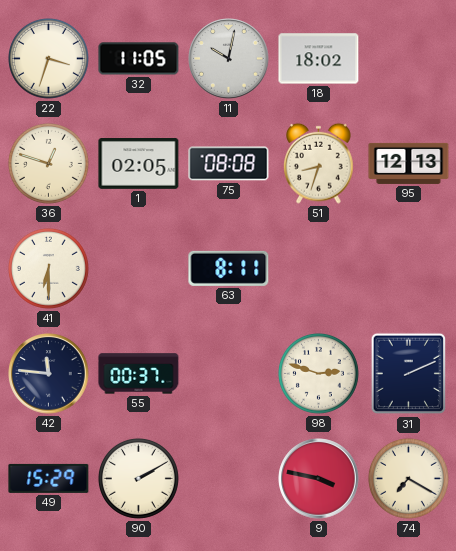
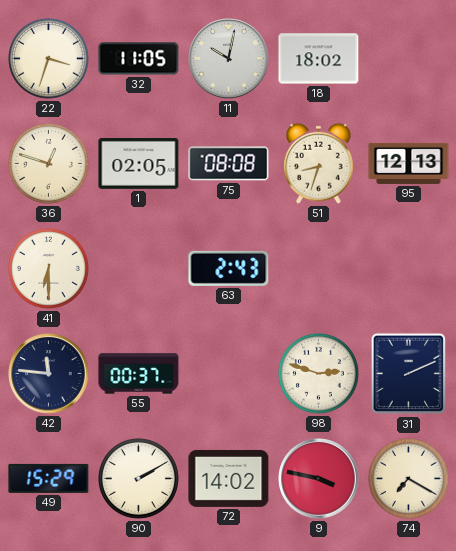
63: 8:11 -> 2:43
72: none -> 14:02
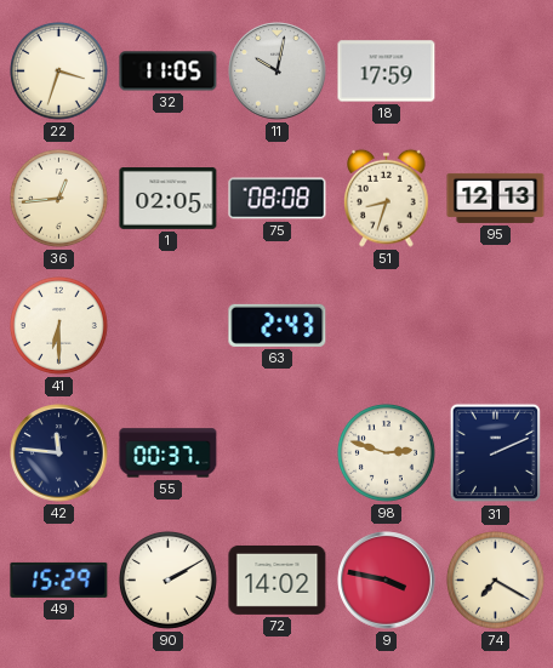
18: 18:02 -> 17:59
36: 12:48 -> 12:44
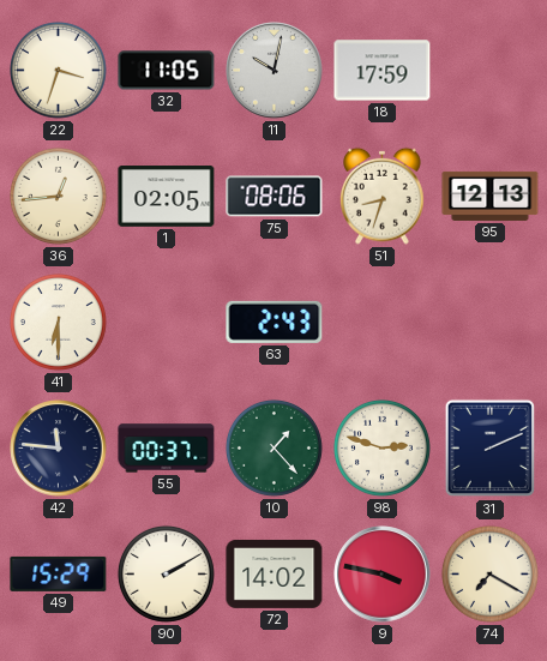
75: 08:08 -> 08:06
10: none -> 1:23
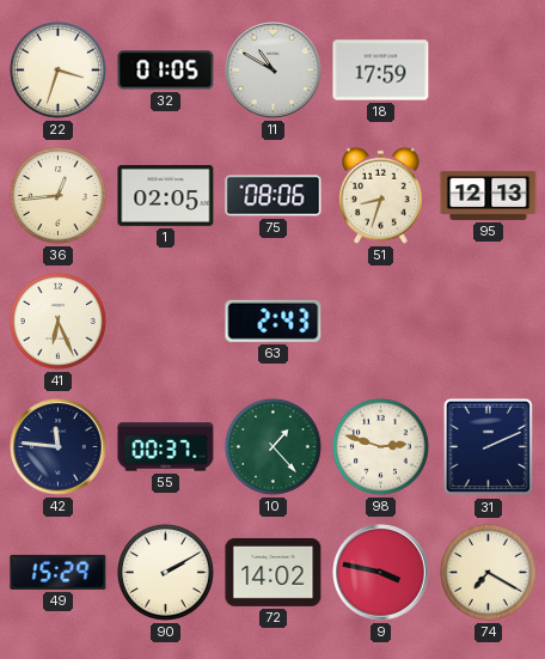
32: 11:05 -> 01:05
11: 10:02 -> 10:50
41: 6:30 -> 6:26
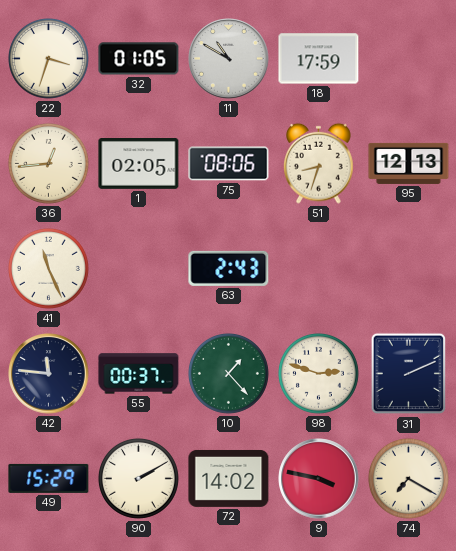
41: 6:26 -> 11:26
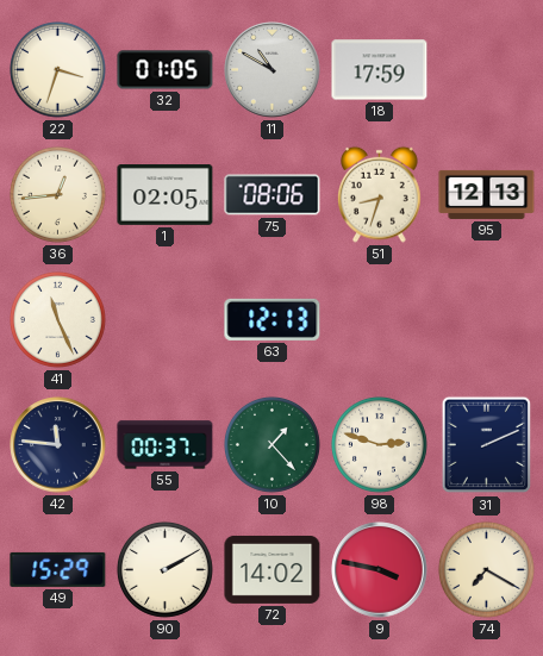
63: 2:43 -> 12:13
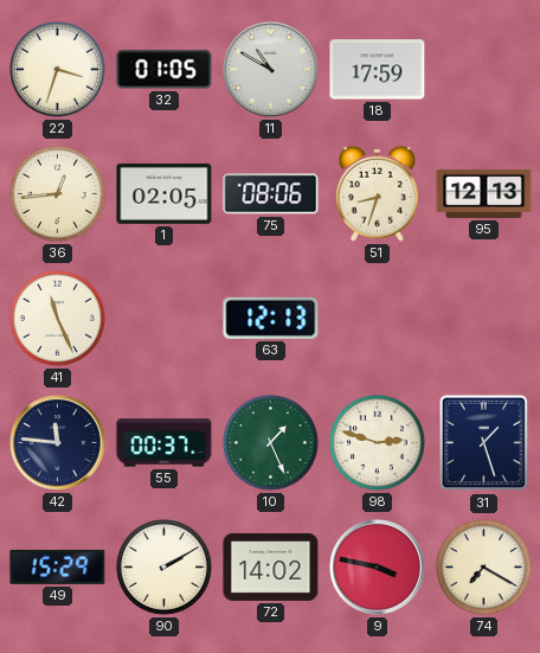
10: 1:23 -> 1:26
31: 2:11 -> 1:27
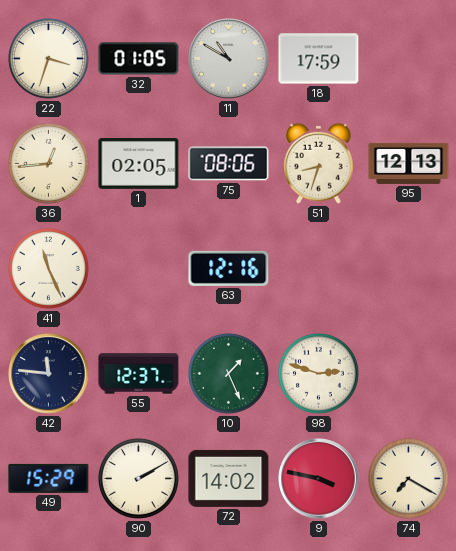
63: 12:13 -> 12:16
55: 00:37 -> 12:37
31: 1:27 -> none
